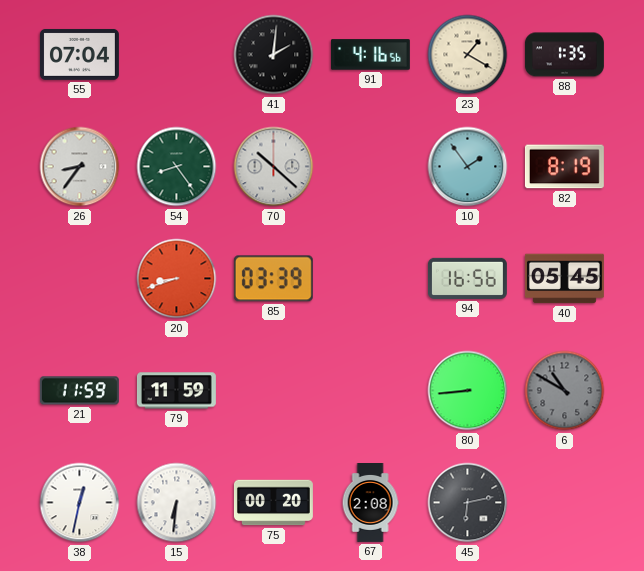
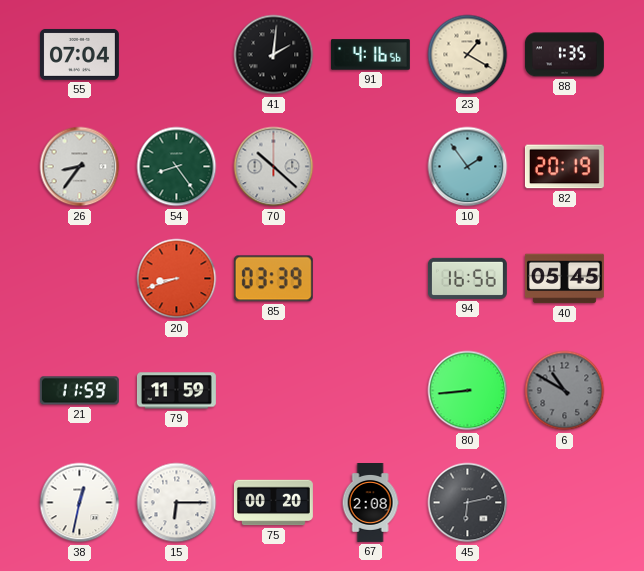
82: 8:19 -> 20:19
15: 6:31 -> 6:15
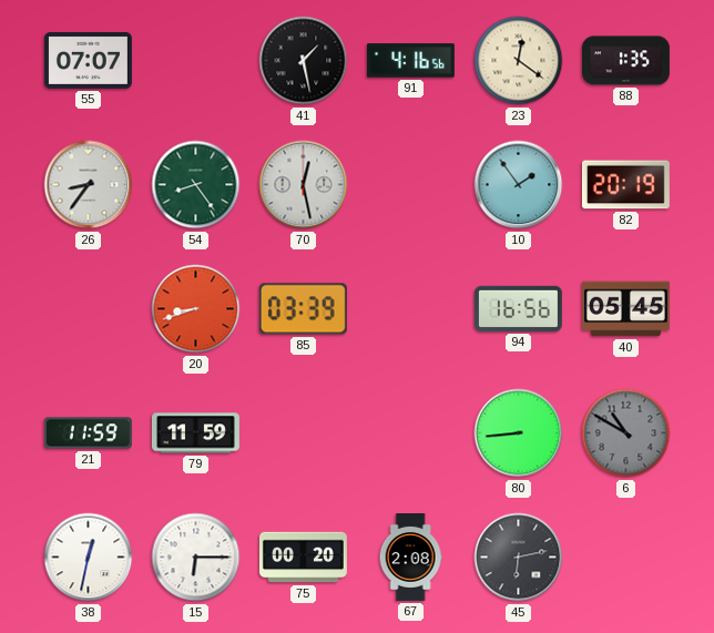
55: 07:04 -> 07:07
41: 2:01 -> 1:28
23: 1:20 -> 12:21
70: 10:22 -> 12:28
